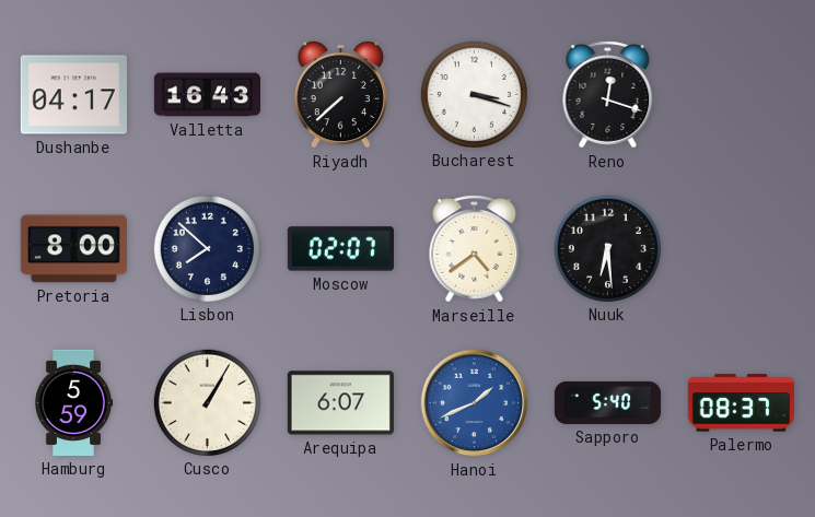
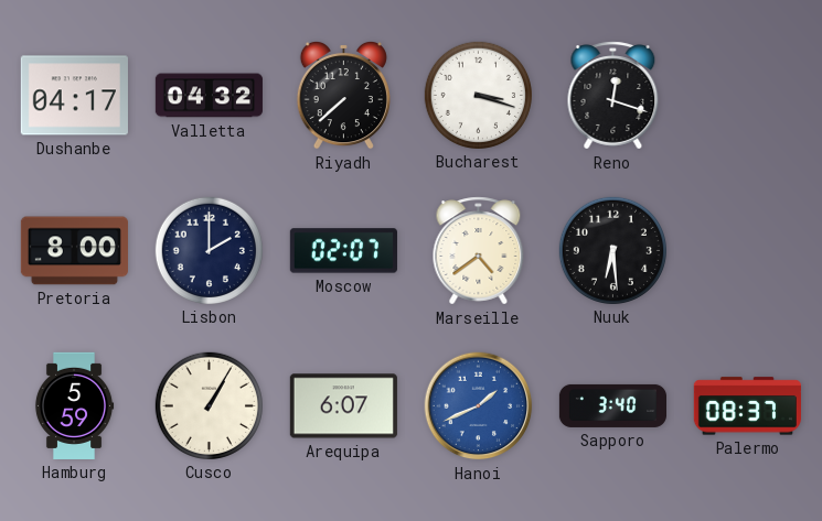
Valletta: 16:43 -> 04:32
Lisbon: 7:52 -> 2:00
Sapporo: 5:40 -> 3:40
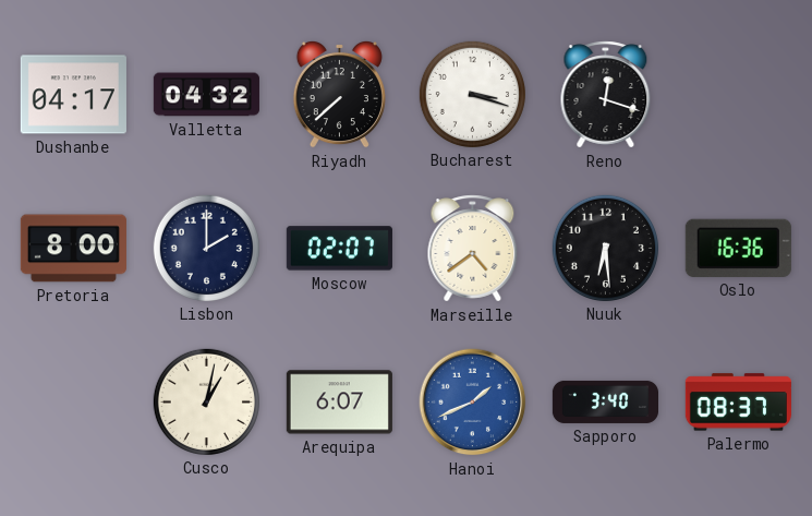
Oslo: none -> 16:36
Hamburg: 5:59 -> none
Cusco: 1:05 -> 1:02
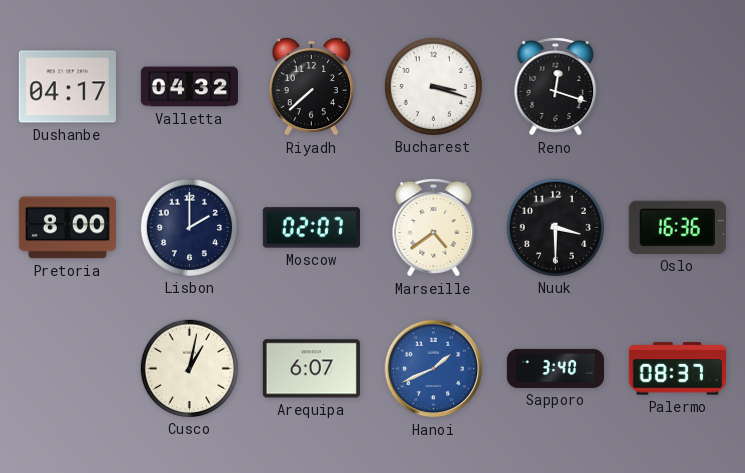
Nuuk: 6:29 -> 3:30
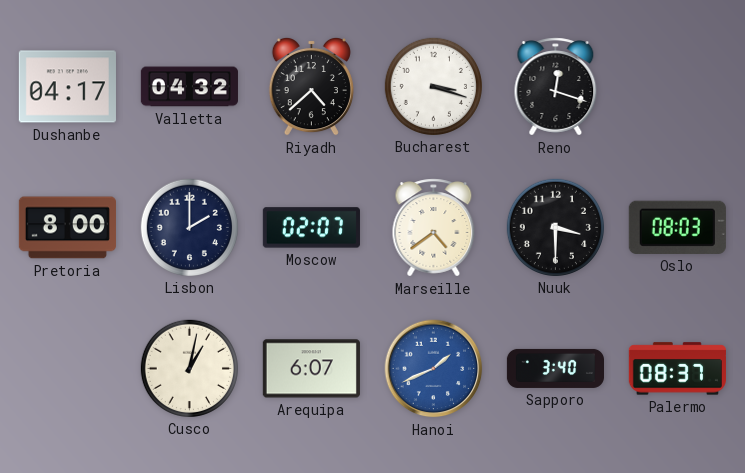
Riyadh: 7:38 -> 4:38
Oslo: 16:36 -> 08:03
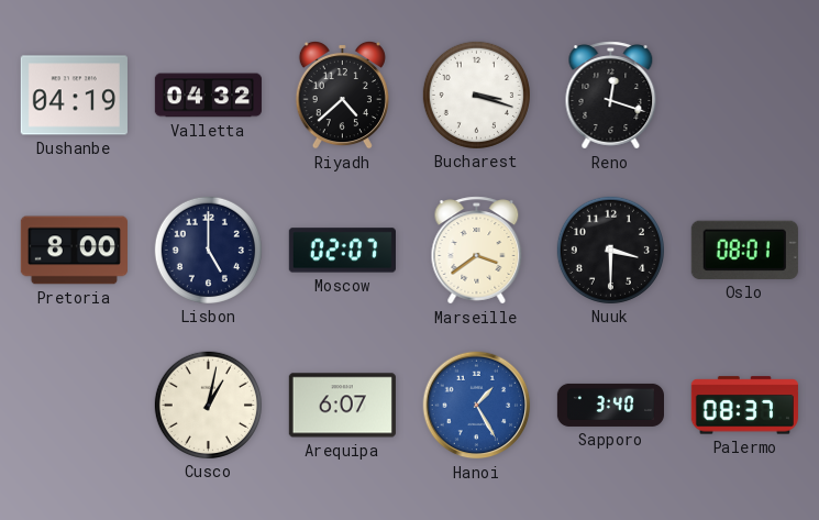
Dushanbe: 04:17 -> 04:19
Lisbon: 2:00 -> 5:00
Marseille: 4:39 -> 3:39
Oslo: 08:03 -> 08:01
Hanoi: 1:41 -> 1:25
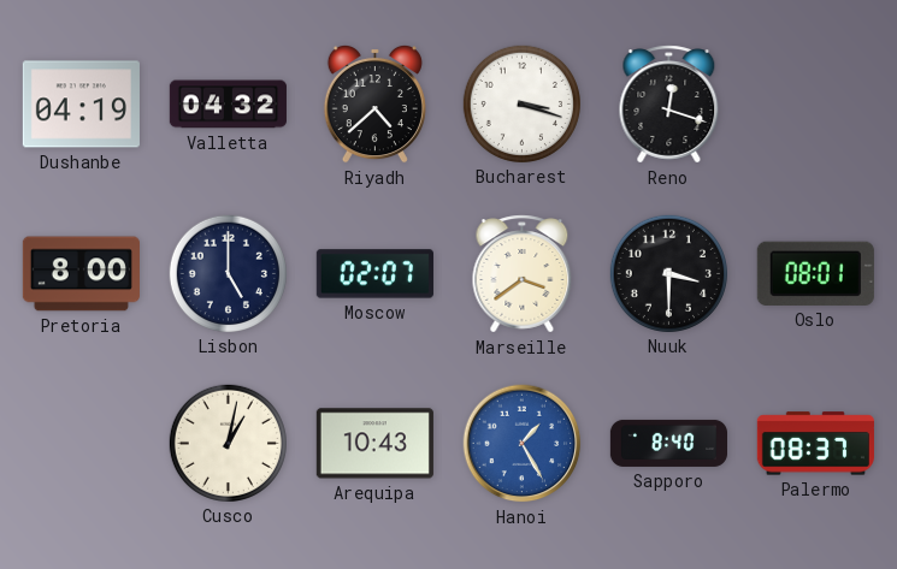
Arequipa: 6:07 -> 10:43
Sapporo: 3:40 -> 8:40
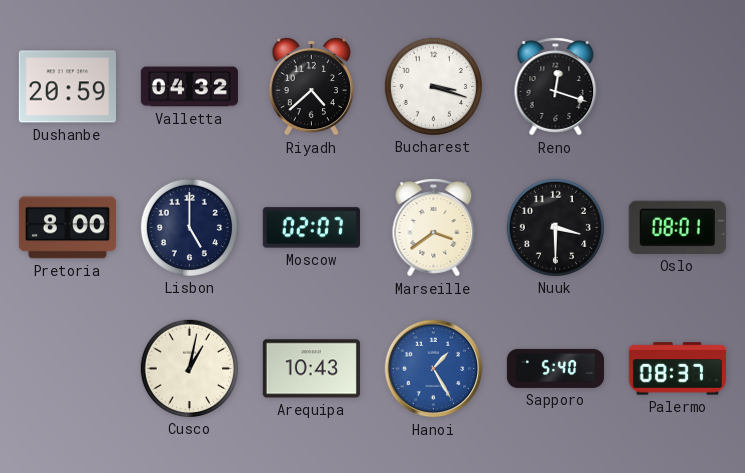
Dushanbe: 04:19 -> 20:59
Sapporo: 8:40 -> 5:40
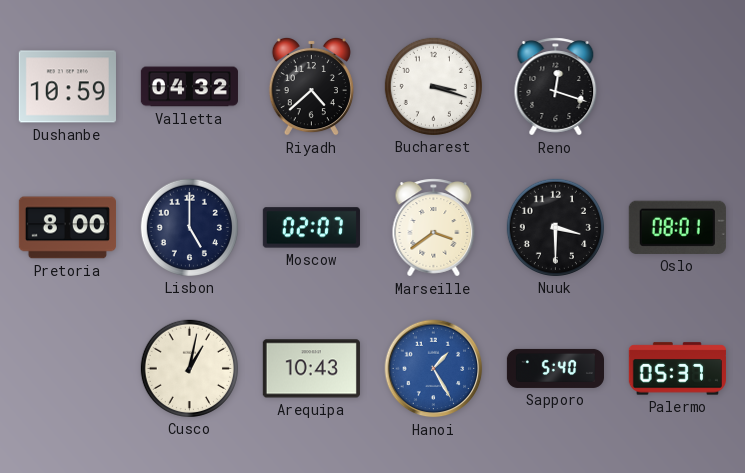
Dushanbe: 20:59 -> 10:59
Palermo: 08:37 -> 05:37
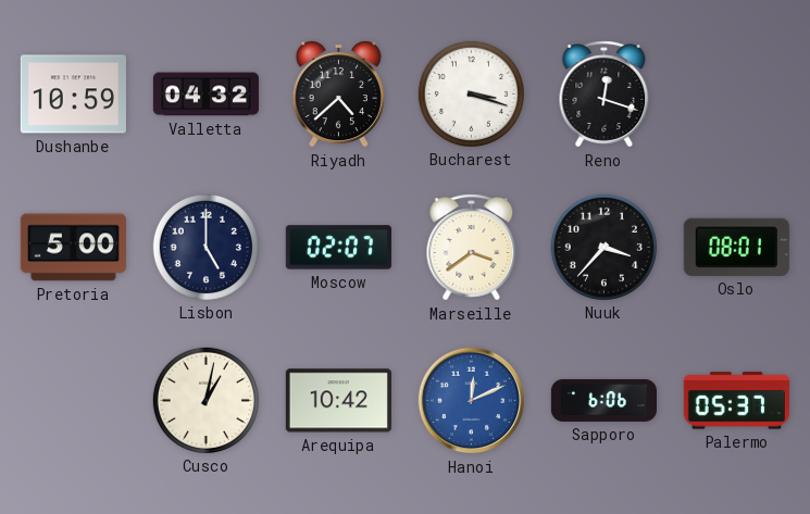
Pretoria: 8:00 -> 5:00
Nuuk: 3:30 -> 3:37
Arequipa: 10:43 -> 10:42
Hanoi: 1:25 -> 12:11
Sapporo: 5:40 -> 6:06
